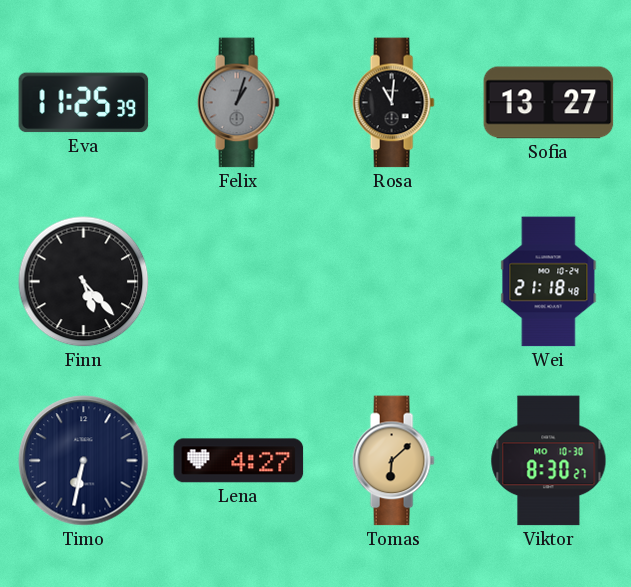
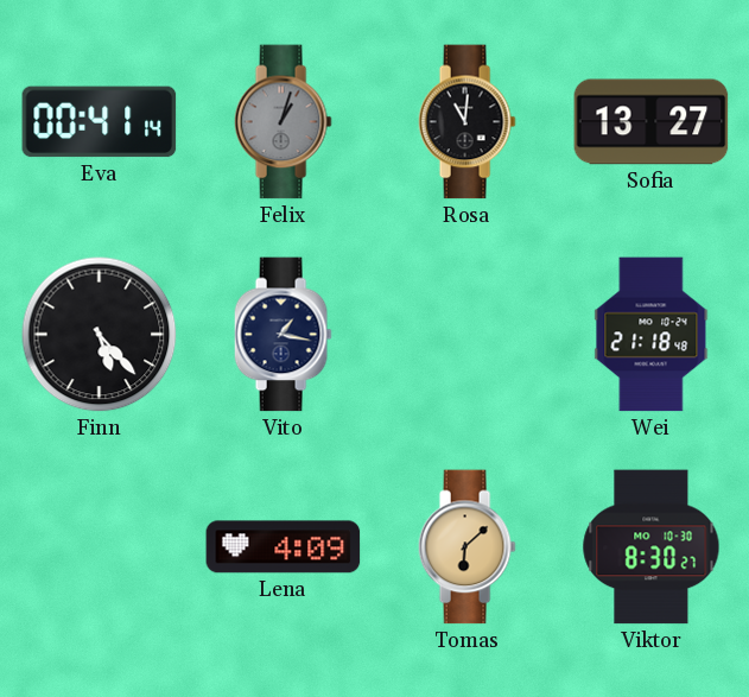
Eva: 11:25 -> 00:41
Vito: none -> 1:17
Timo: 6:32 -> none
Lena: 4:27 -> 4:09
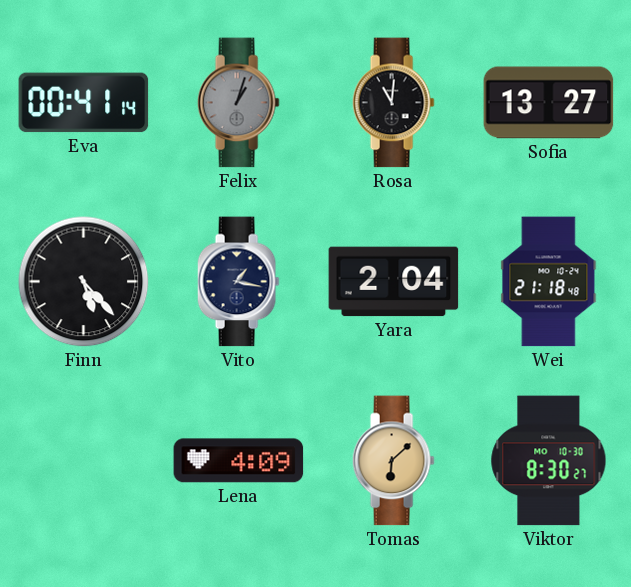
Yara: none -> 2:04
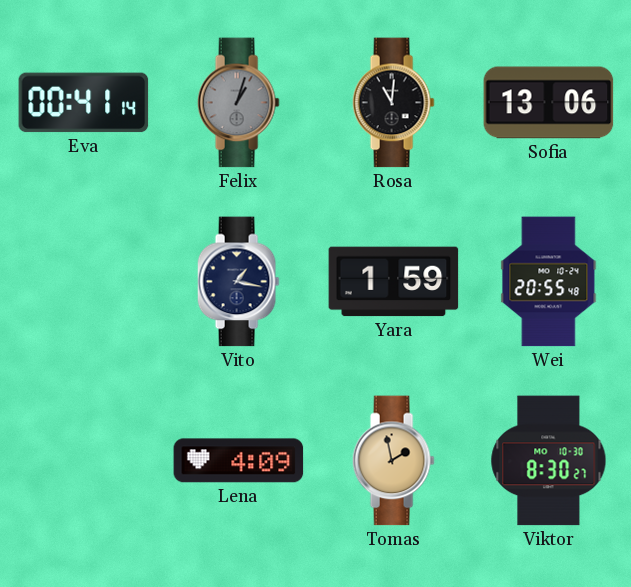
Sofia: 13:27 -> 13:06
Finn: 5:23 -> none
Yara: 2:04 -> 1:59
Wei: 21:18 -> 20:55
Tomas: 6:08 -> 1:58
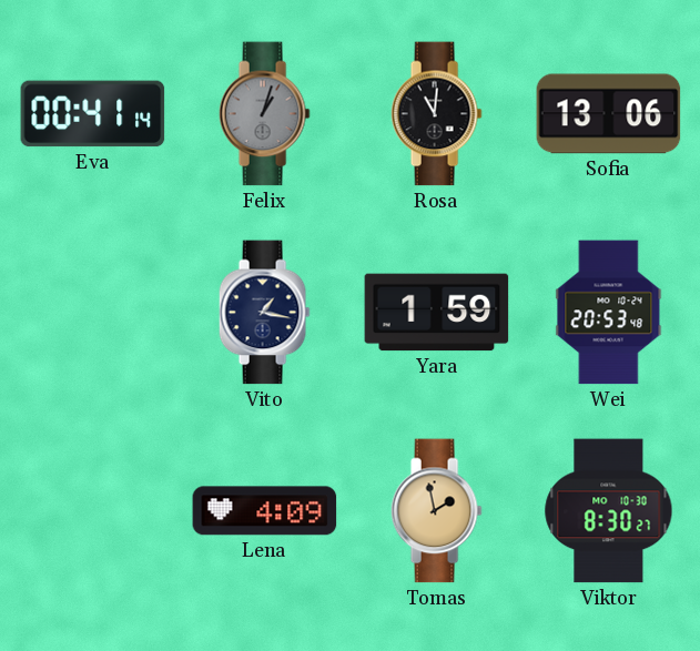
Wei: 20:55 -> 20:53
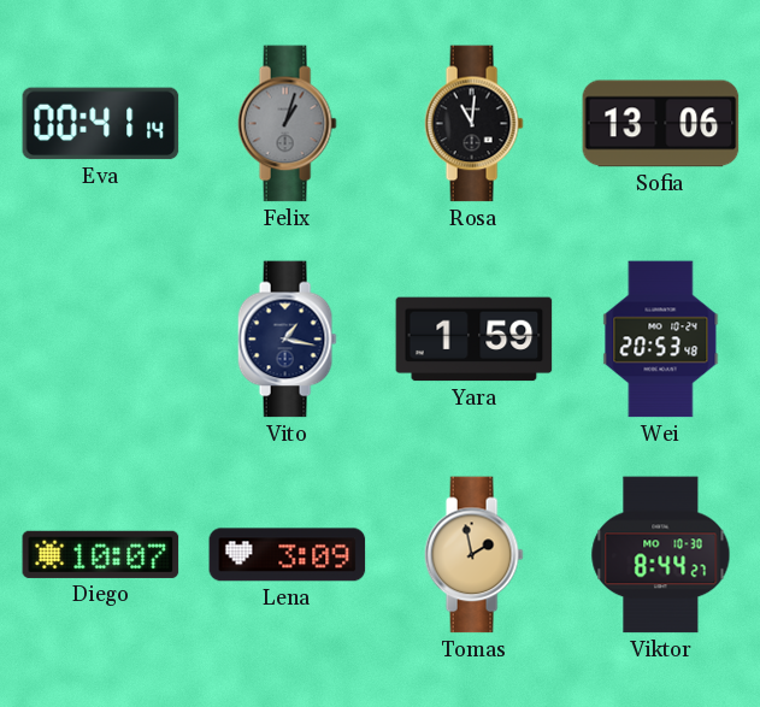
Diego: none -> 10:07
Lena: 4:09 -> 3:09
Viktor: 8:30 -> 8:44
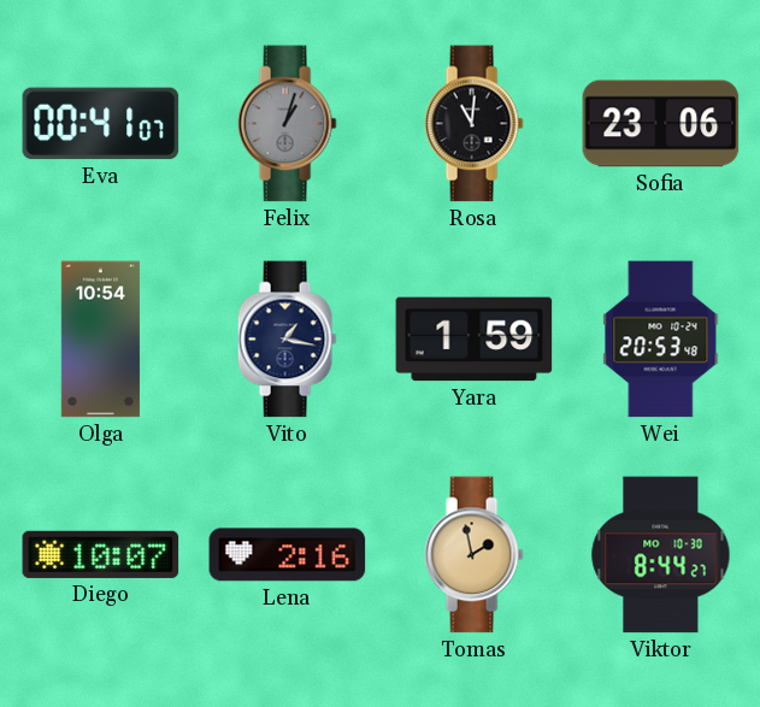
Eva: 00:41:14 -> 00:41:07
Sofia: 13:06 -> 23:06
Olga: none -> 10:54
Lena: 3:09 -> 2:16
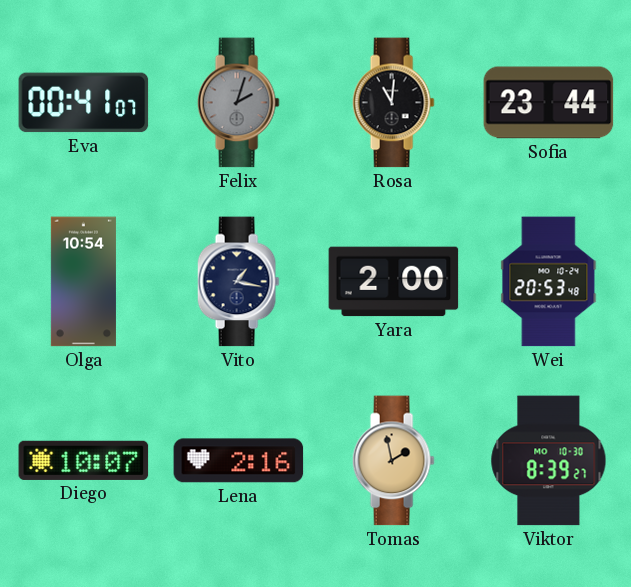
Felix: 1:03 -> 2:03
Sofia: 23:06 -> 23:44
Yara: 1:59 -> 2:00
Viktor: 8:44 -> 8:39
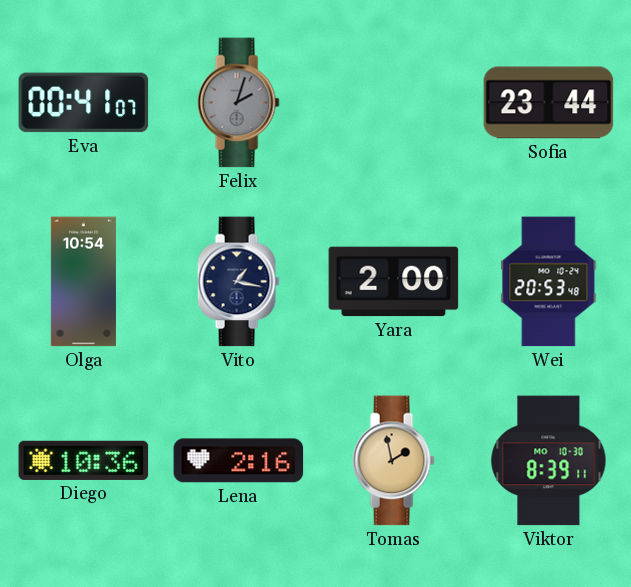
Rosa: 11:01 -> none
Diego: 10:07 -> 10:36
Viktor: 8:39:27 -> 8:39:11
